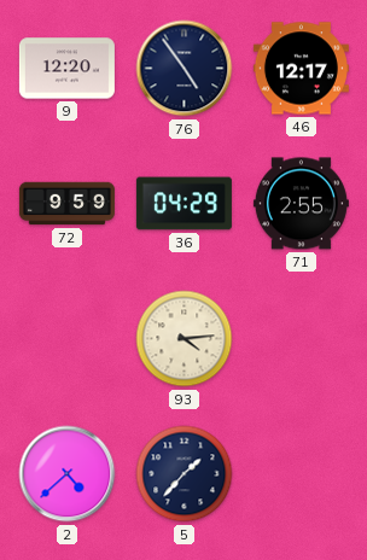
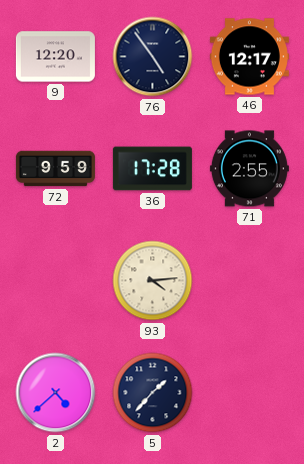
36: 04:29 -> 17:28
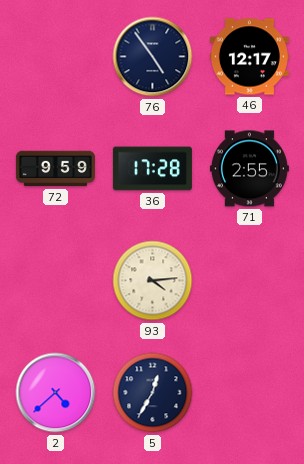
9: 12:20 -> none
5: 1:37 -> 12:35
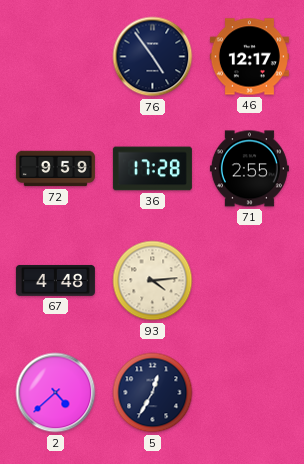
67: none -> 4:48
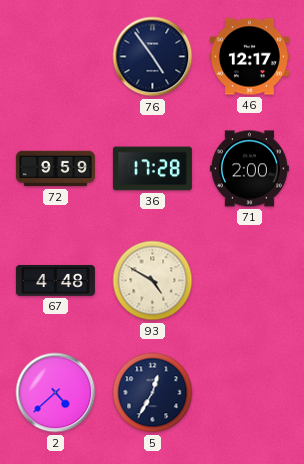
71: 2:55 -> 2:00
93: 4:14 -> 4:50
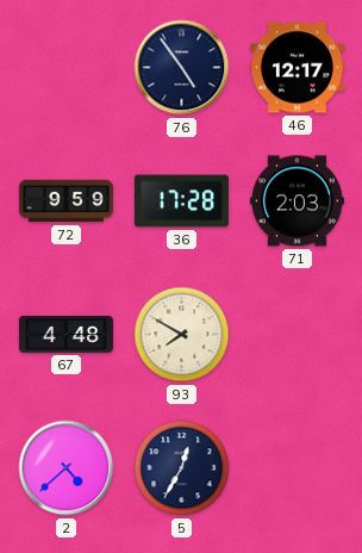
71: 2:00 -> 2:03
93: 4:50 -> 7:50
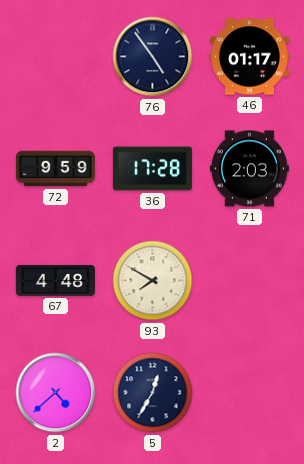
46: 12:17 -> 01:17
